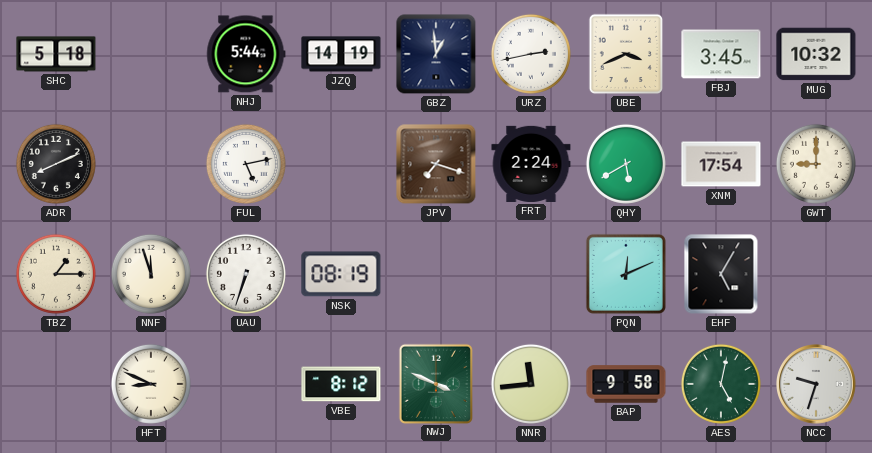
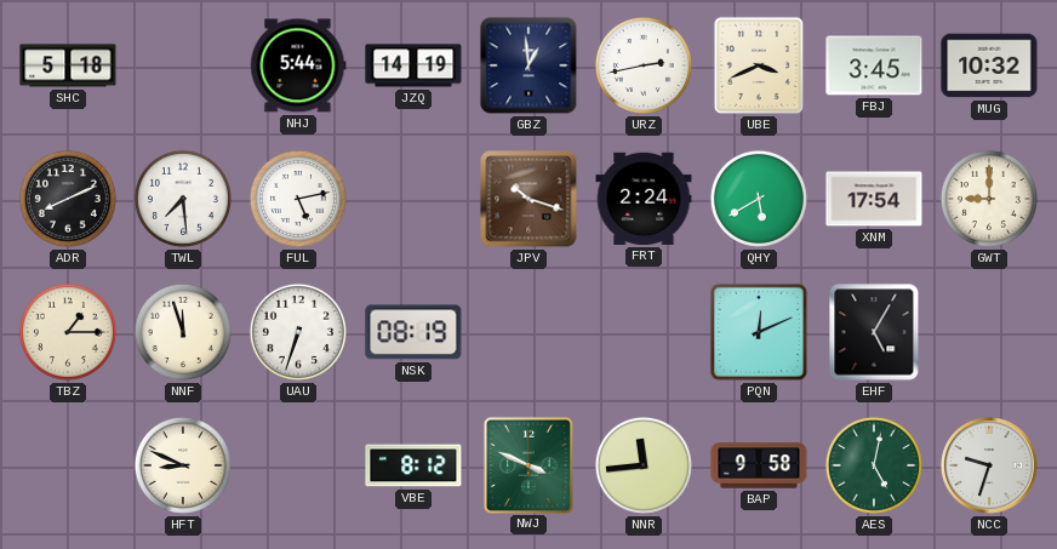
TWL: none -> 7:29
JPV: 7:18 -> 10:18
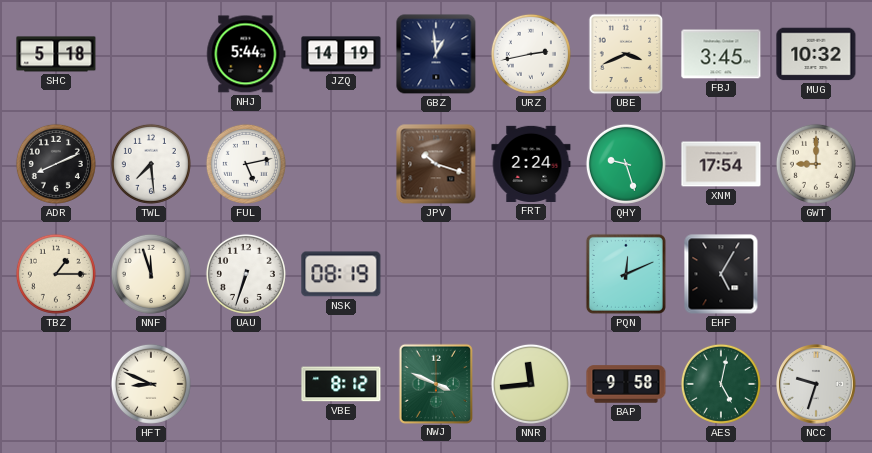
QHY: 5:40 -> 9:27
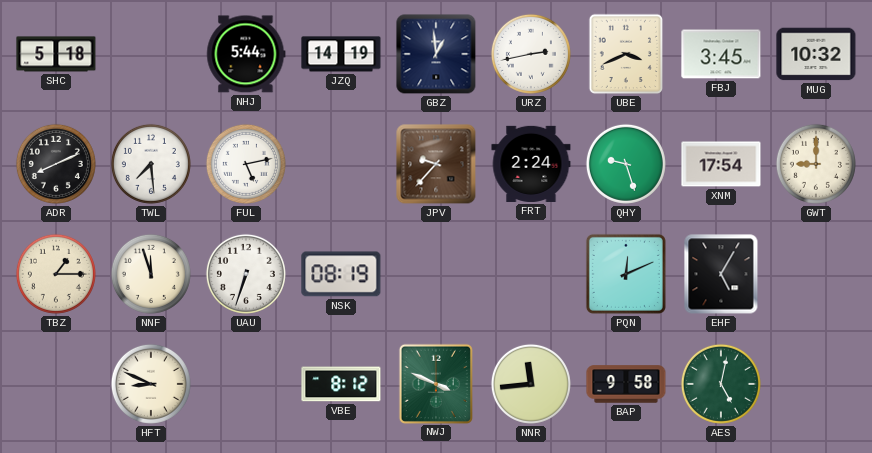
JPV: 10:18 -> 9:37
NCC: 9:33 -> none
